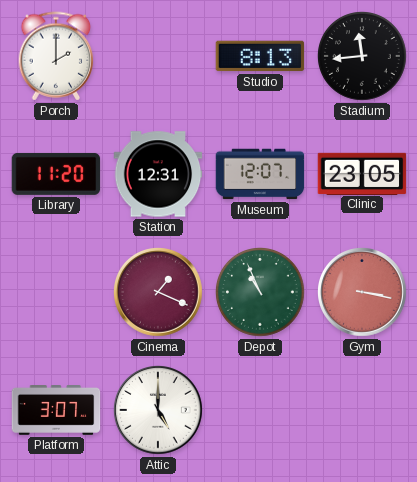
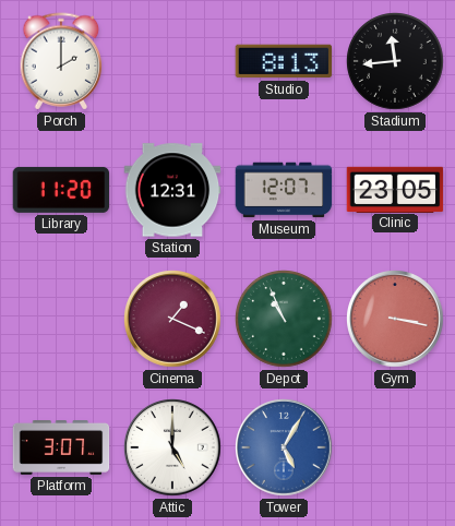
Tower: none -> 5:05
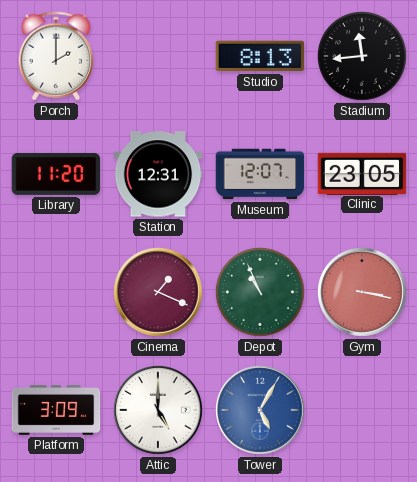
Platform: 3:07 -> 3:09
